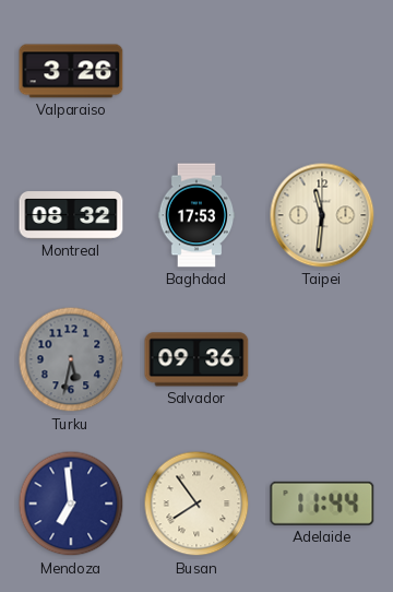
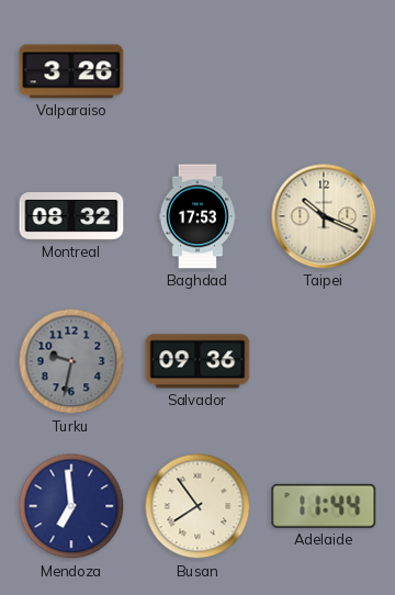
Taipei: 11:31 -> 10:19
Turku: 5:32 -> 9:32
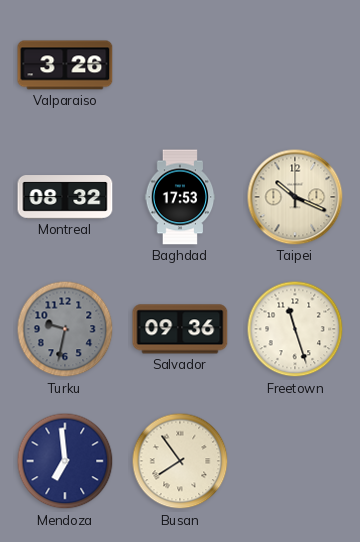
Freetown: none -> 11:27
Adelaide: 11:44 -> none
